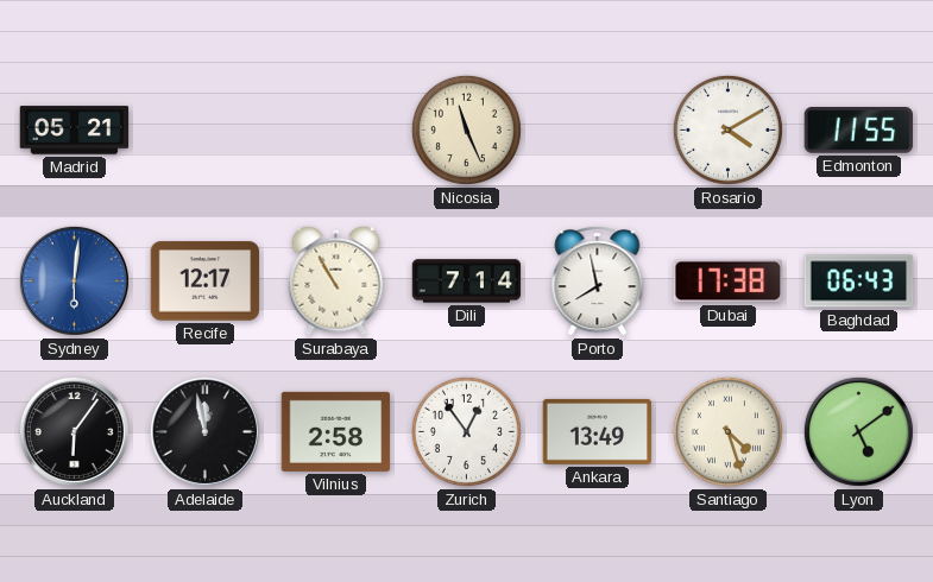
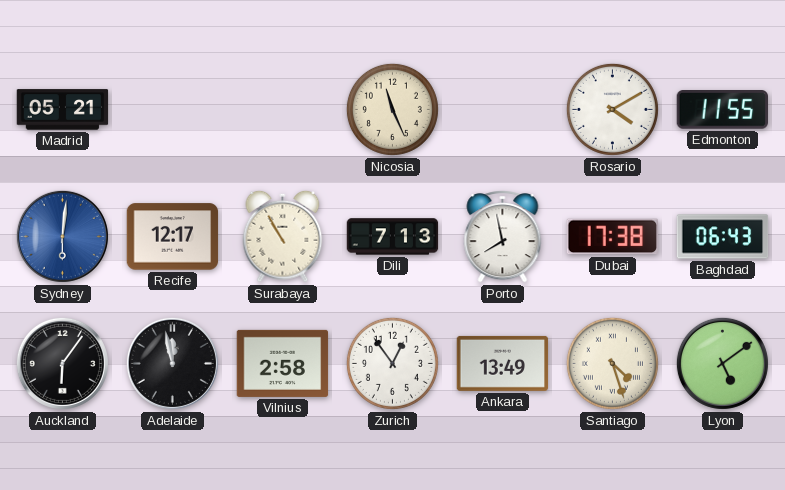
Dili: 7:14 -> 7:13
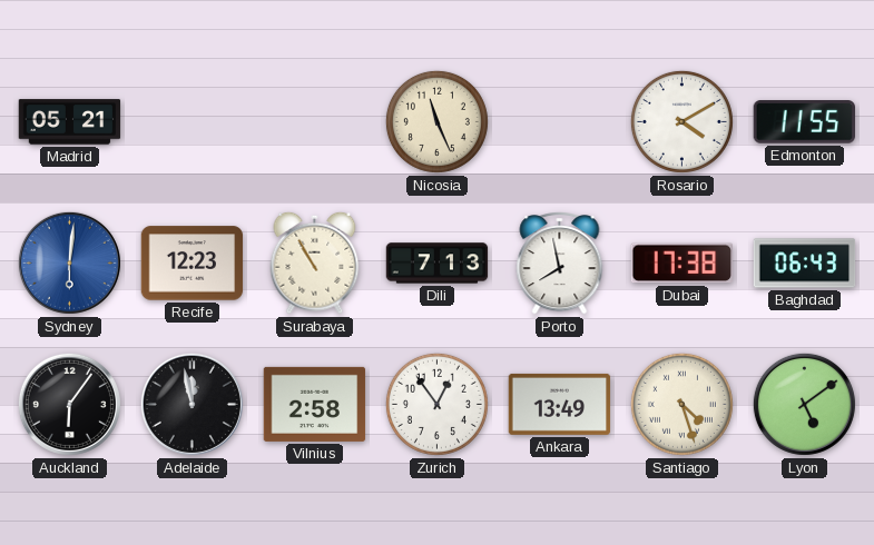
Recife: 12:17 -> 12:23
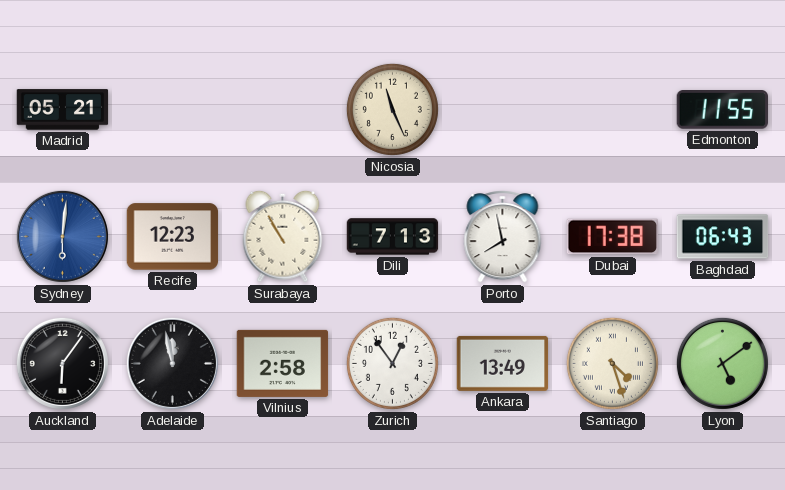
Rosario: 4:10 -> none
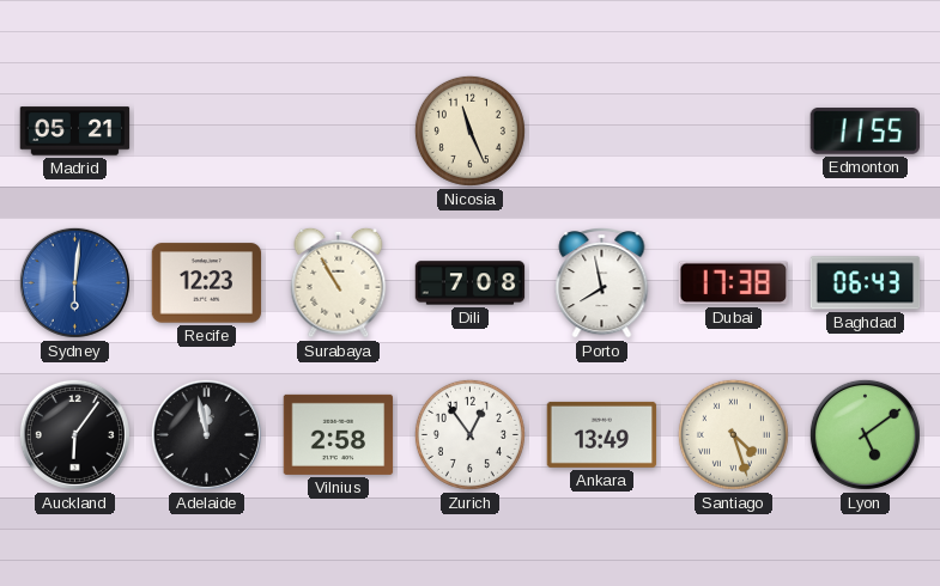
Dili: 7:13 -> 7:08
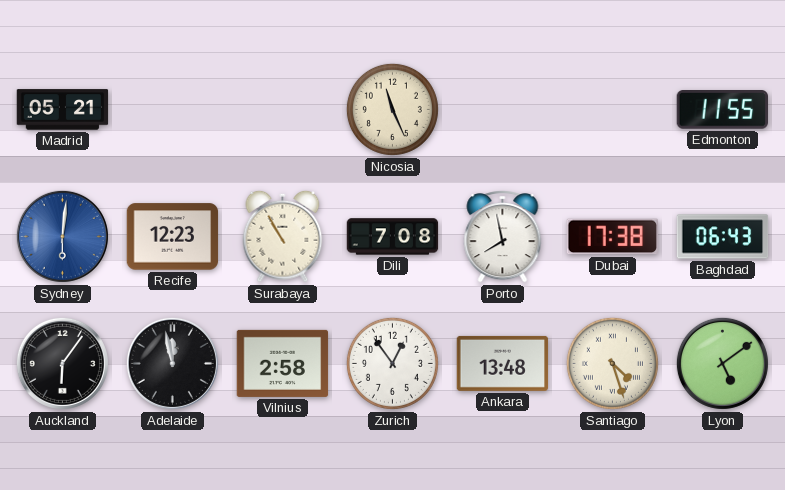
Ankara: 13:49 -> 13:48
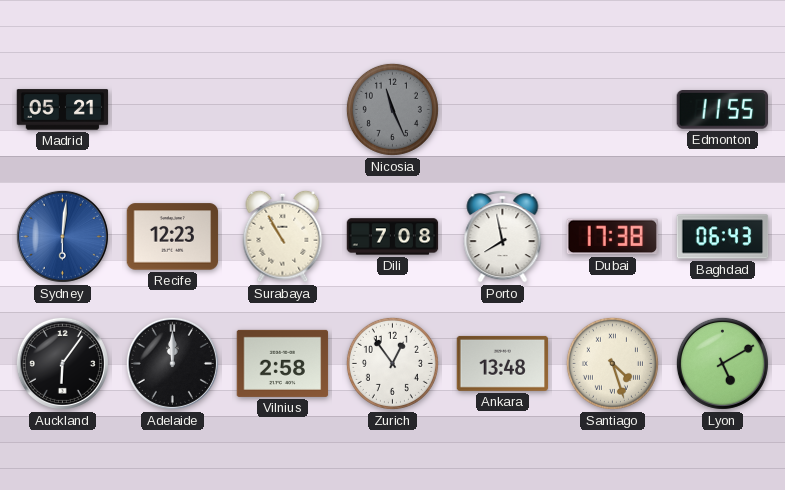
Nicosia dial: cream -> grey
Adelaide: 11:58 -> 12:00
Lyon: 5:09 -> 5:10
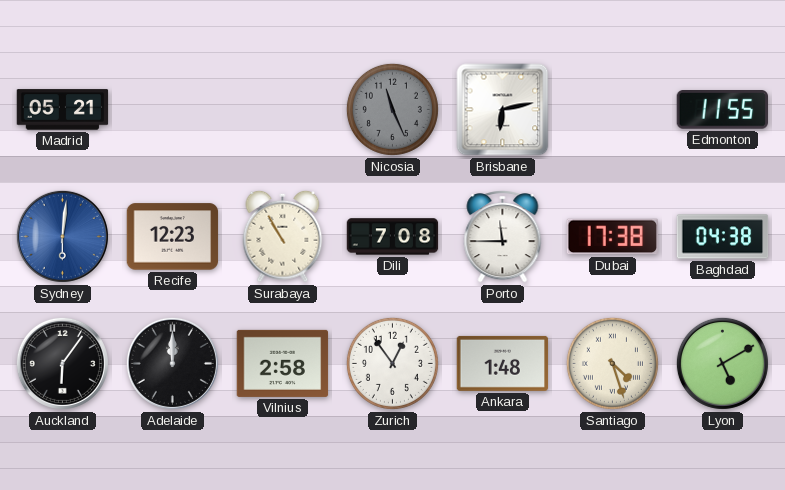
Brisbane: none -> 6:13
Porto: 7:58 -> 11:45
Baghdad: 06:43 -> 04:38
Ankara: 13:48 -> 1:48
